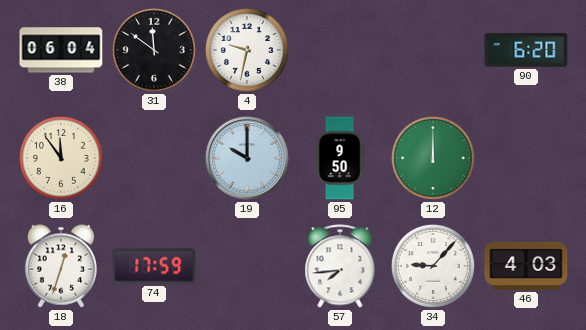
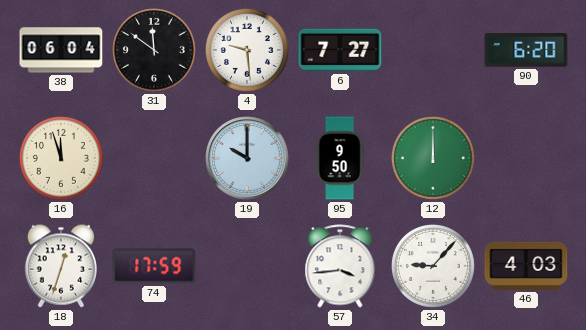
4: 9:32 -> 9:29
6: none -> 7:27
16: 11:54 -> 11:57
57: 7:44 -> 3:44
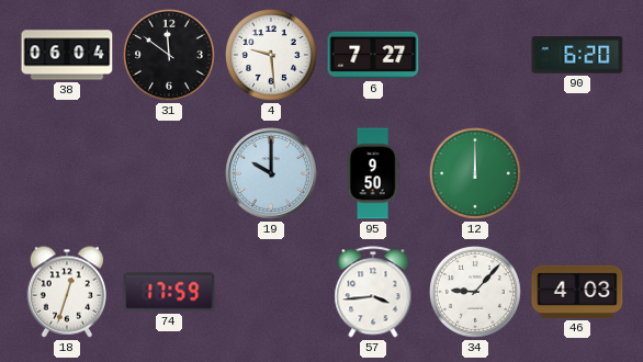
16: 11:57 -> none
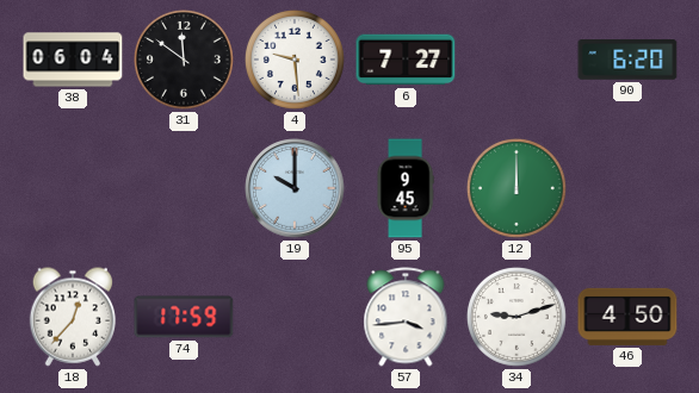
95: 9:50 -> 9:45
18: 12:33 -> 12:37
34: 9:07 -> 9:12
46: 4:03 -> 4:50
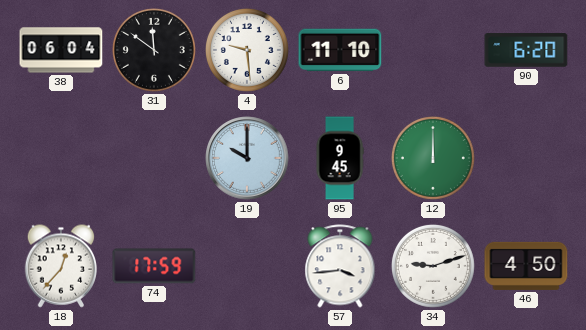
6: 7:27 -> 11:10
